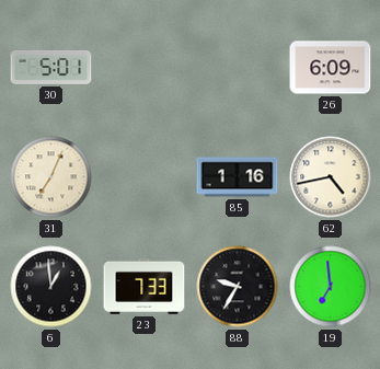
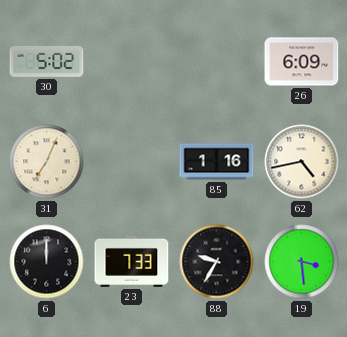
30: 5:01 -> 5:02
6: 12:59 -> 12:00
19: 6:59 -> 3:29
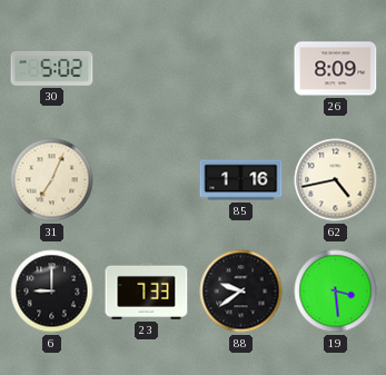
26: 6:09 -> 8:09
6: 12:00 -> 9:00
88: 9:35 -> 9:39
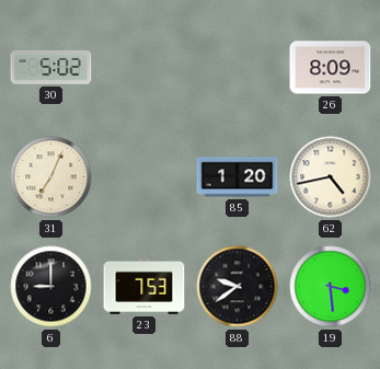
85: 1:16 -> 1:20
23: 7:33 -> 7:53
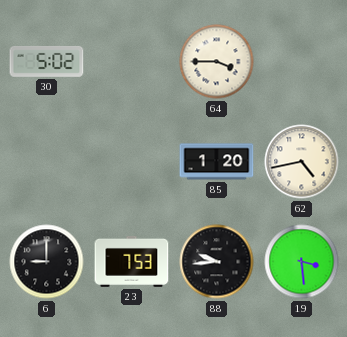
64: none -> 3:45
26: 8:09 -> none
31: 7:04 -> none
88: 9:39 -> 9:44
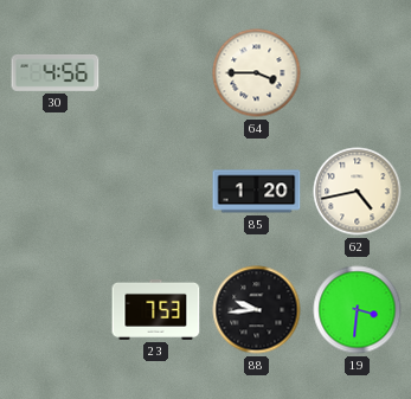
30: 5:02 -> 4:56
6: 9:00 -> none
19: 3:29 -> 3:31
